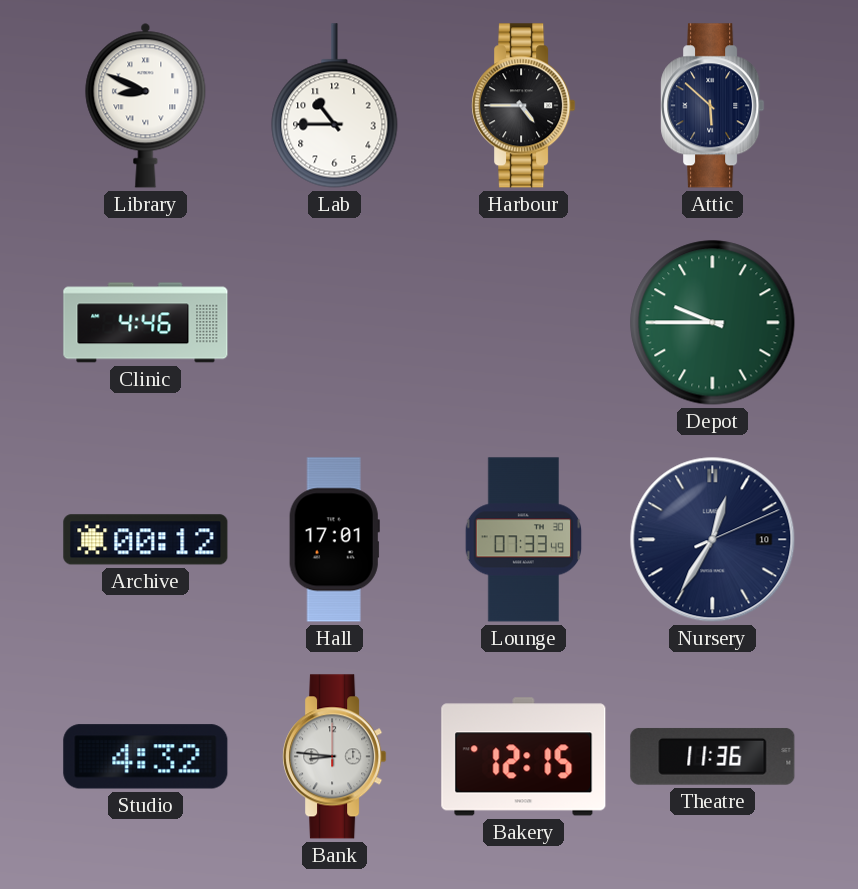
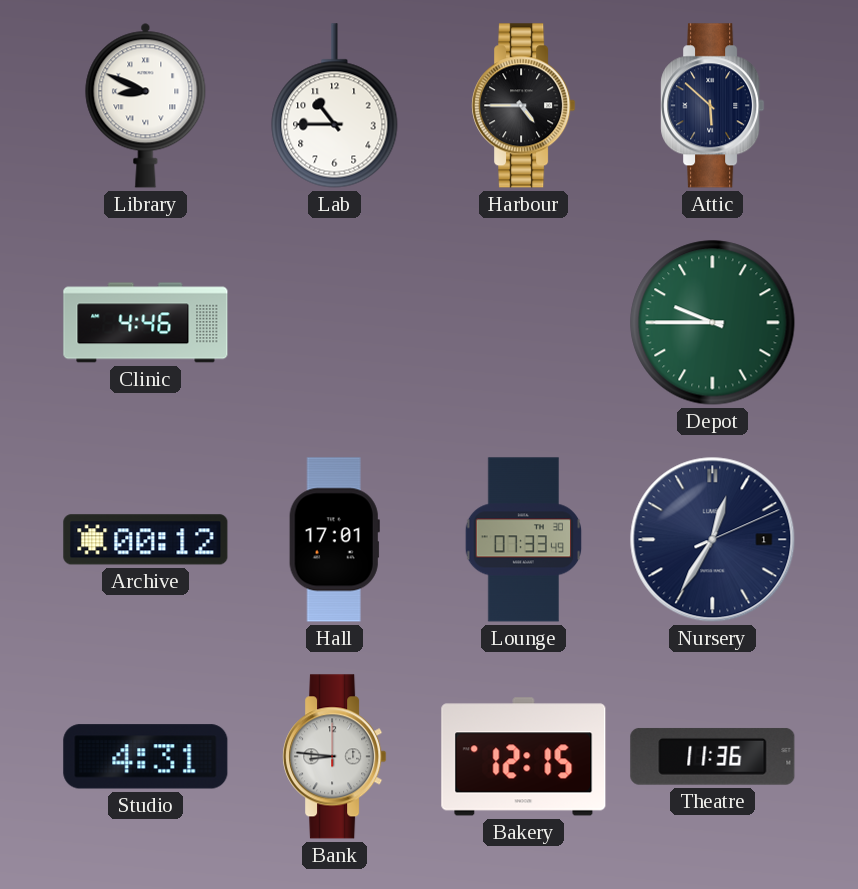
Nursery date: 10 -> 1
Studio: 4:32 -> 4:31
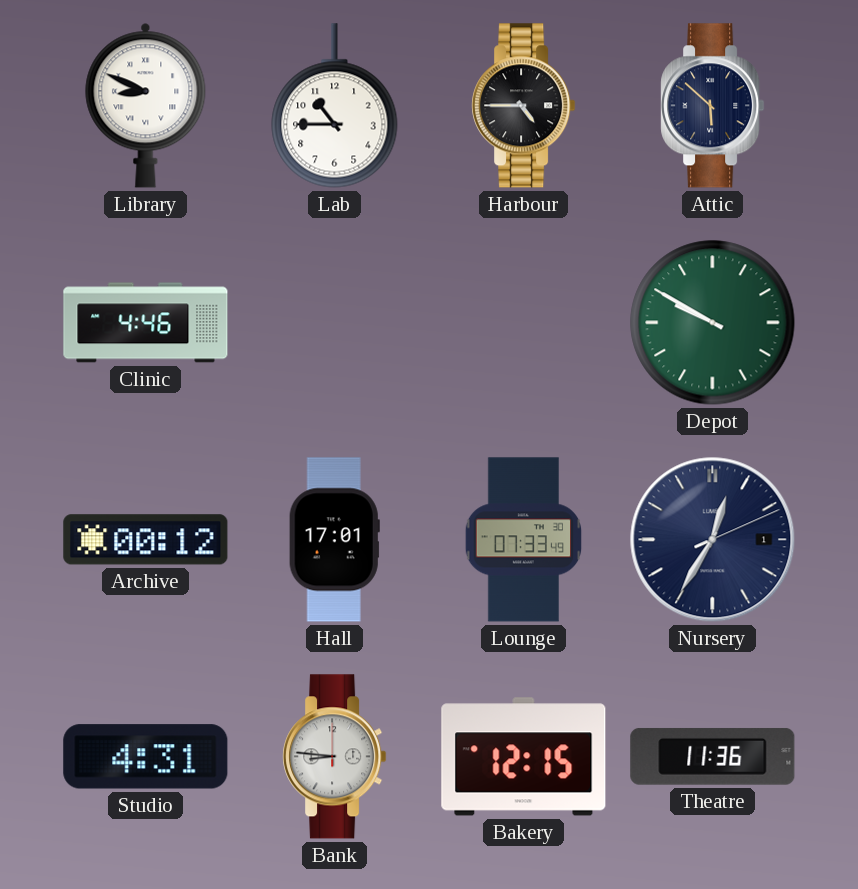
Depot: 9:45 -> 9:50
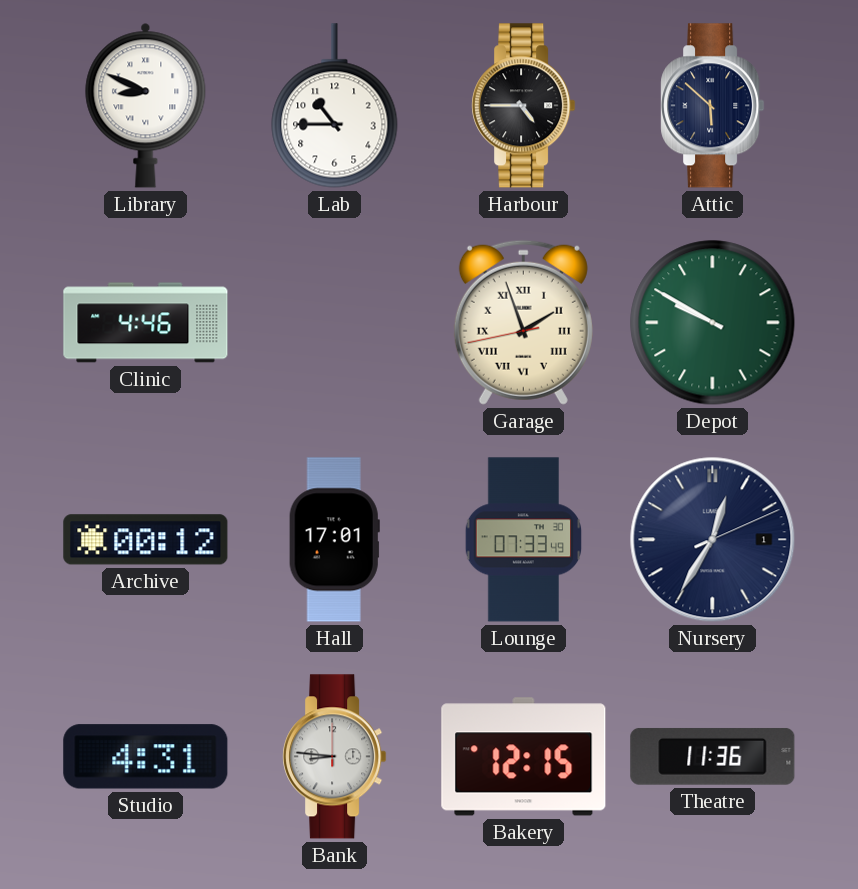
Garage: none -> 1:56
